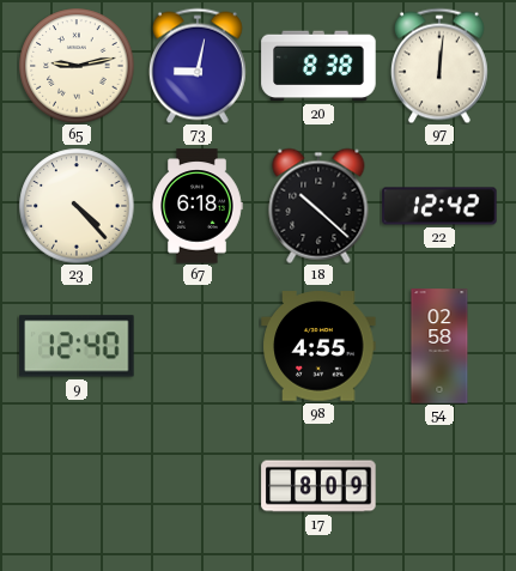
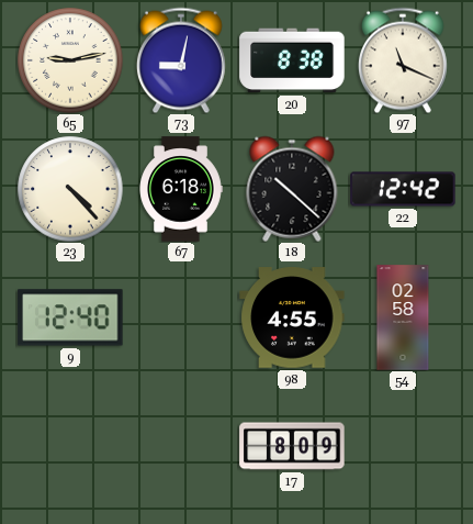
97: 12:01 -> 11:19
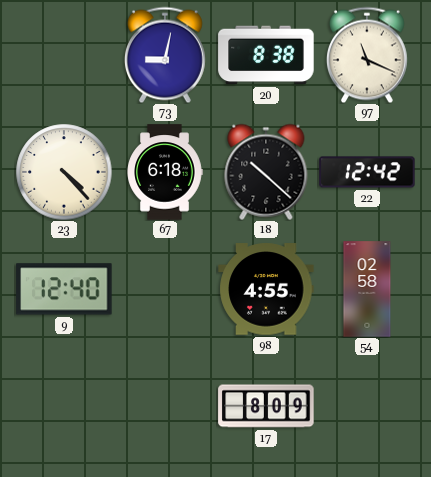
65: 9:13 -> none
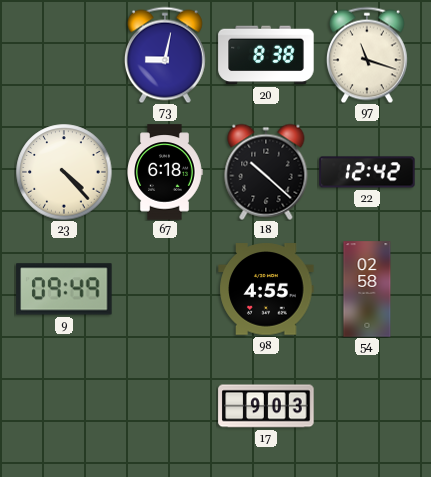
97: 11:19 -> 11:18
9: 12:40 -> 09:49
17: 8:09 -> 9:03
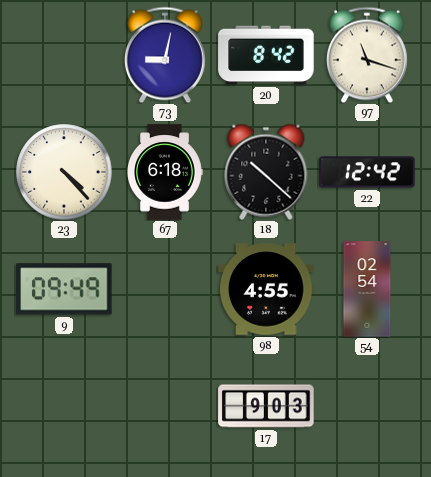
20: 8:38 -> 8:42
54: 02:58 -> 02:54
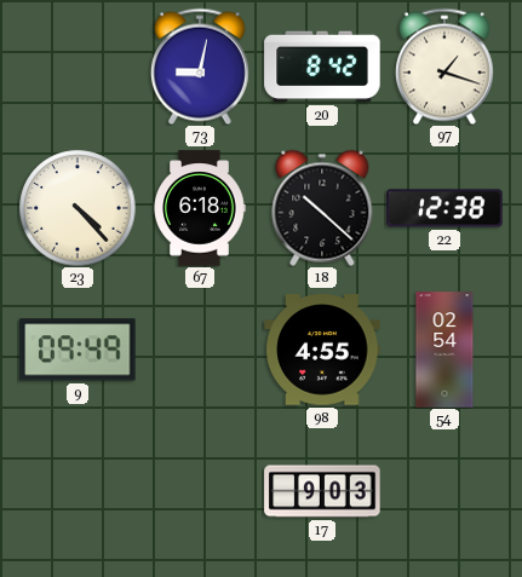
97: 11:18 -> 1:18
22: 12:42 -> 12:38
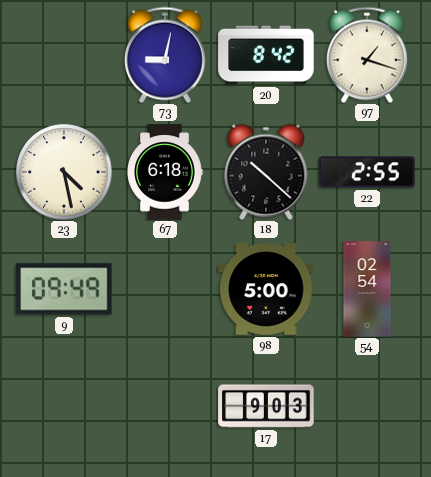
23: 4:23 -> 4:28
22: 12:38 -> 2:55
98: 4:55 -> 5:00
